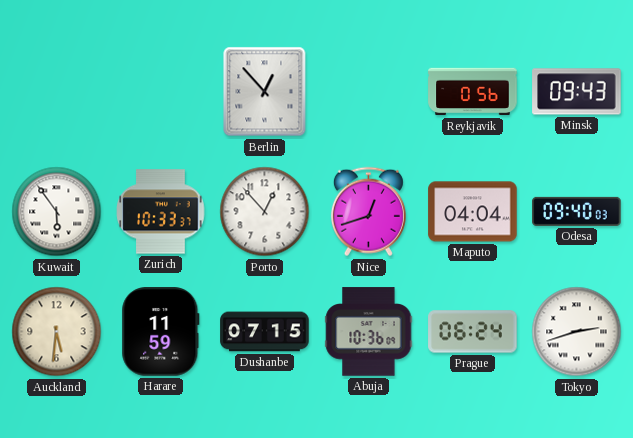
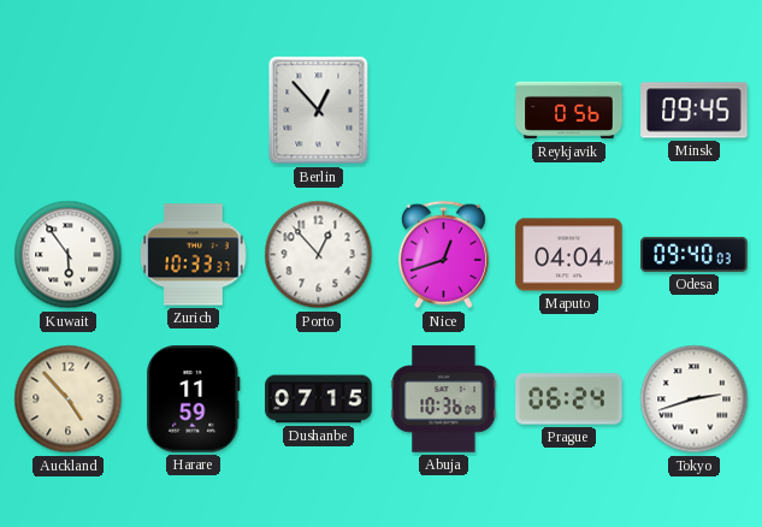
Minsk: 09:43 -> 09:45
Auckland: 5:31 -> 4:53
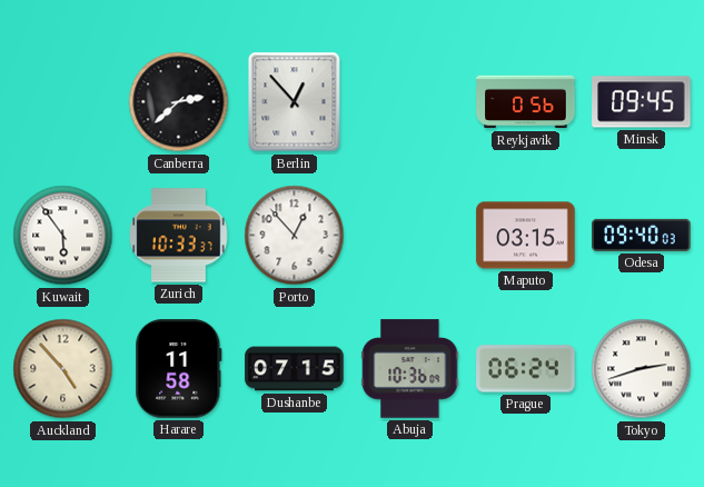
Canberra: none -> 2:38
Nice: 12:42 -> none
Maputo: 04:04 -> 03:15
Harare: 11:59 -> 11:58
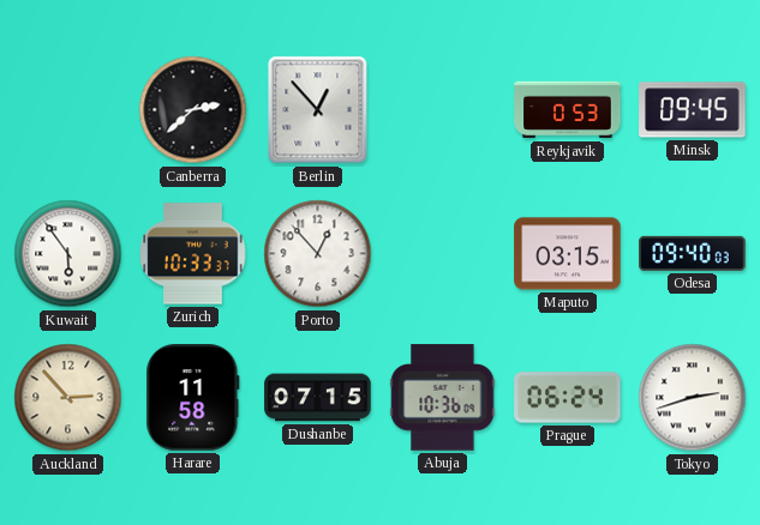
Reykjavik: 0:56 -> 0:53
Auckland: 4:53 -> 2:53
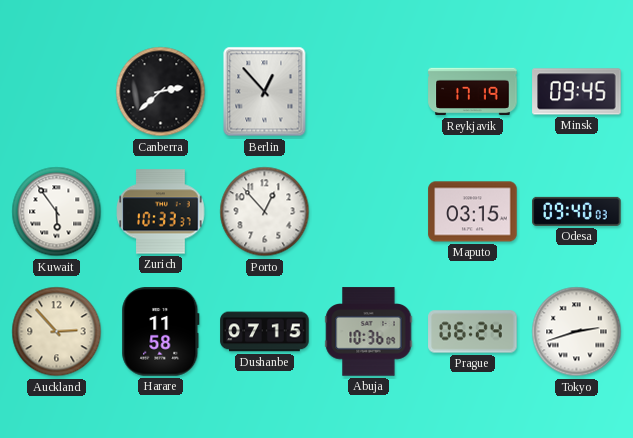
Reykjavik: 0:53 -> 17:19
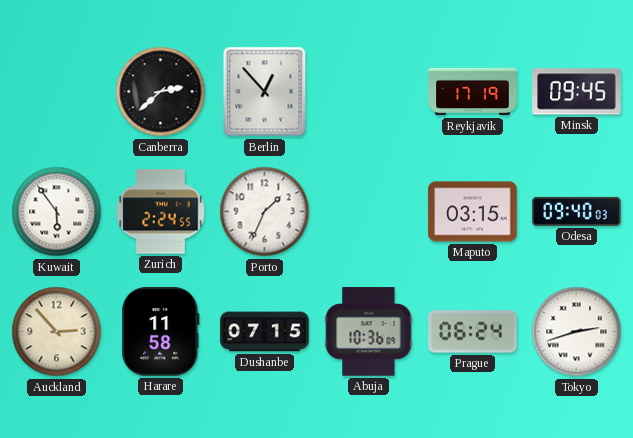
Zurich: 10:33 -> 2:24
Porto: 12:53 -> 1:34
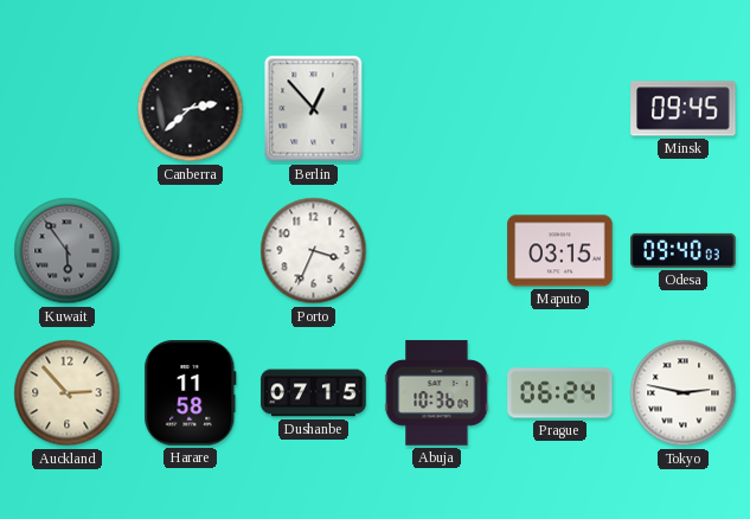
Reykjavik: 17:19 -> none
Kuwait dial: white -> grey
Zurich: 2:24 -> none
Porto: 1:34 -> 3:34
Tokyo: 2:42 -> 2:47
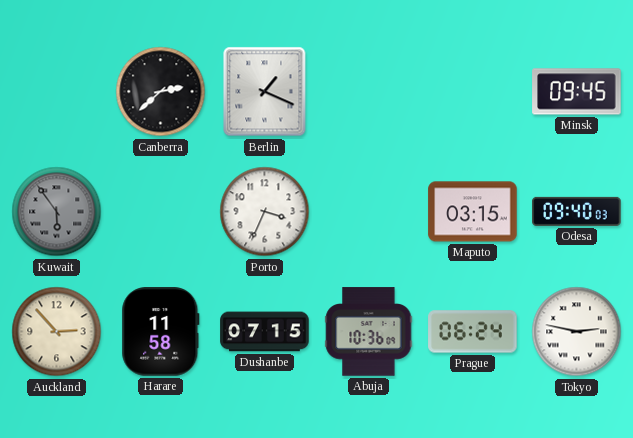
Berlin: 12:53 -> 1:19
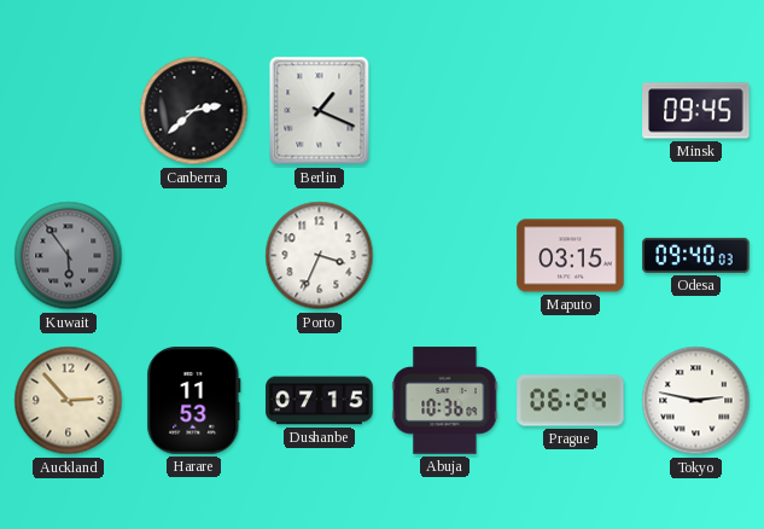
Harare: 11:58 -> 11:53
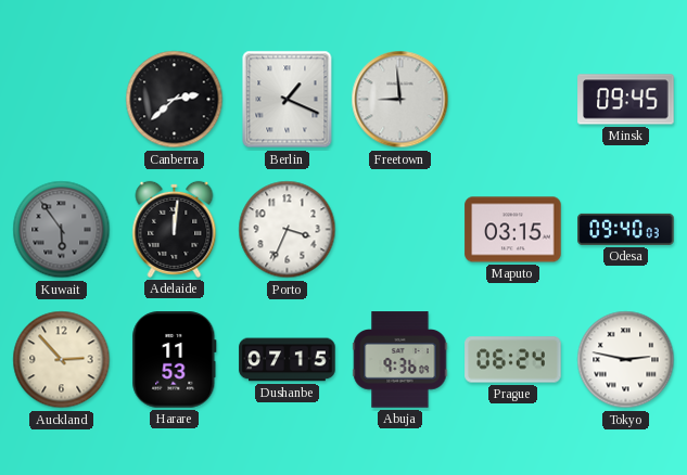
Freetown: none -> 8:59
Adelaide: none -> 12:01
Abuja: 10:36 -> 9:36
